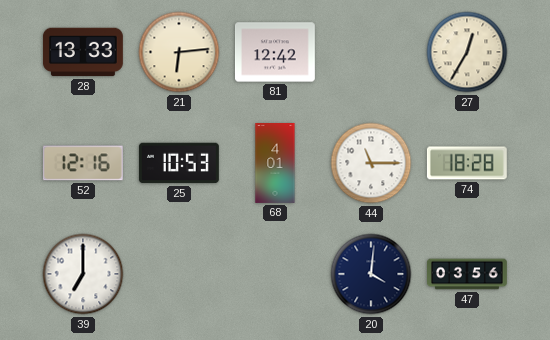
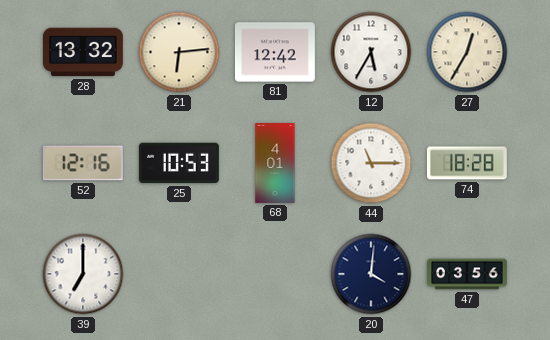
28: 13:33 -> 13:32
12: none -> 5:35
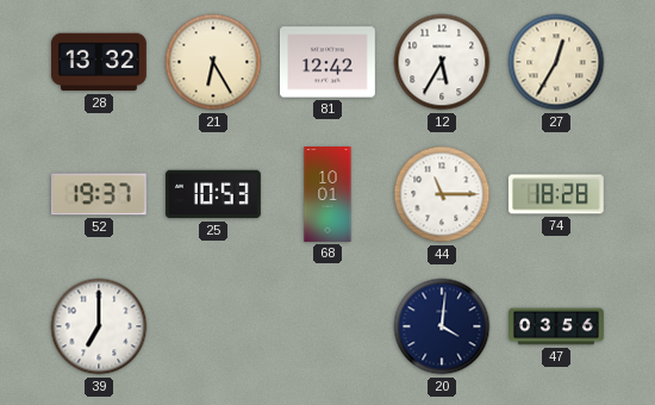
21: 6:14 -> 6:25
52: 12:16 -> 19:37
68: 4:01 -> 10:01
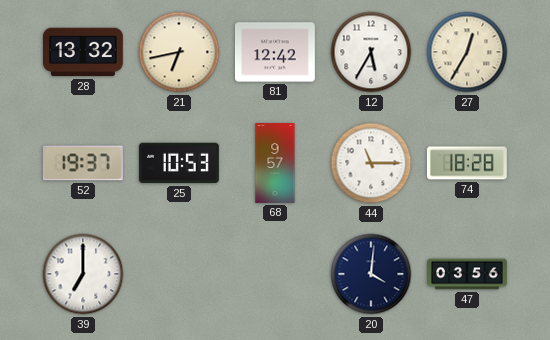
21: 6:25 -> 6:43
68: 10:01 -> 9:57
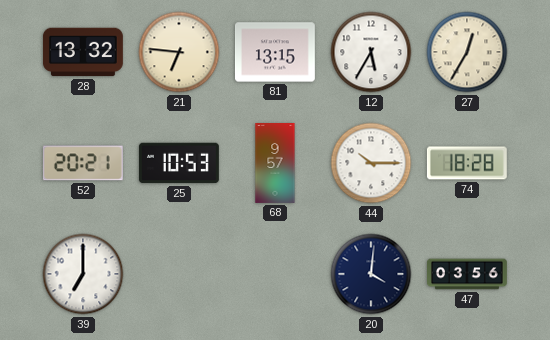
21: 6:43 -> 6:46
81: 12:42 -> 13:15
52: 19:37 -> 20:21
44: 11:15 -> 10:15
